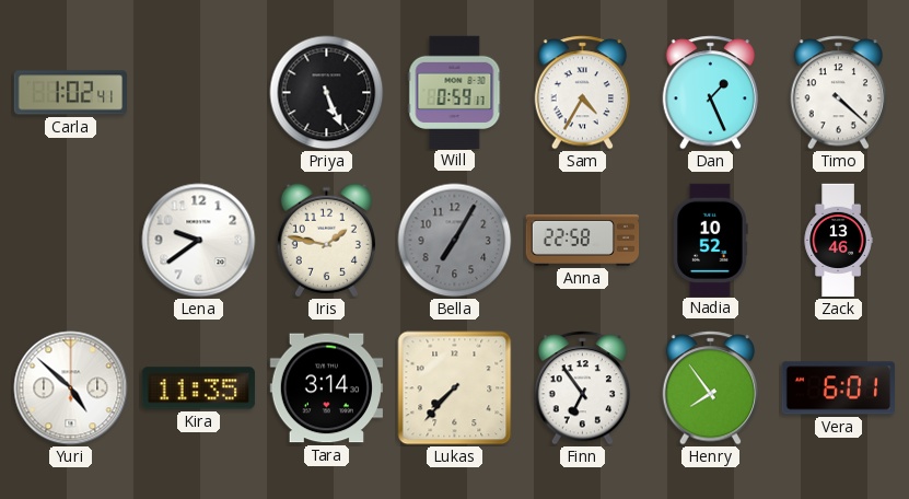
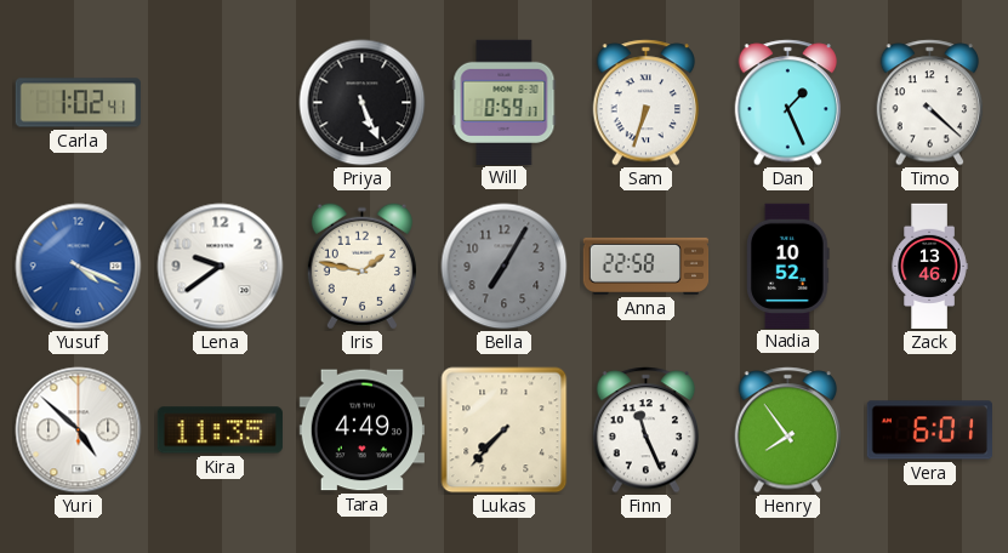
Sam: 4:35 -> 6:33
Yusuf: none -> 4:19
Tara: 3:14 -> 4:49
Finn: 6:54 -> 11:26
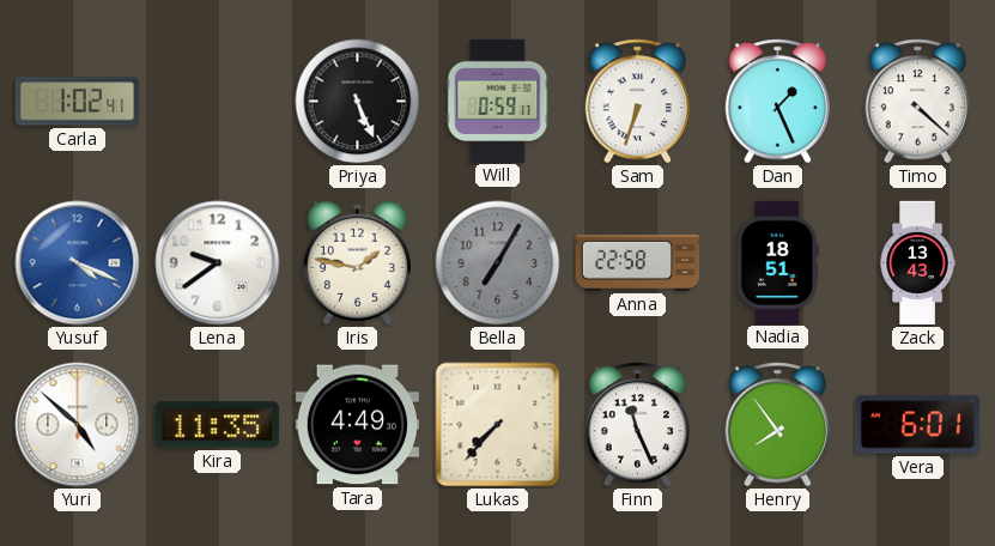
Nadia: 10:52 -> 18:51
Zack: 13:46 -> 13:43
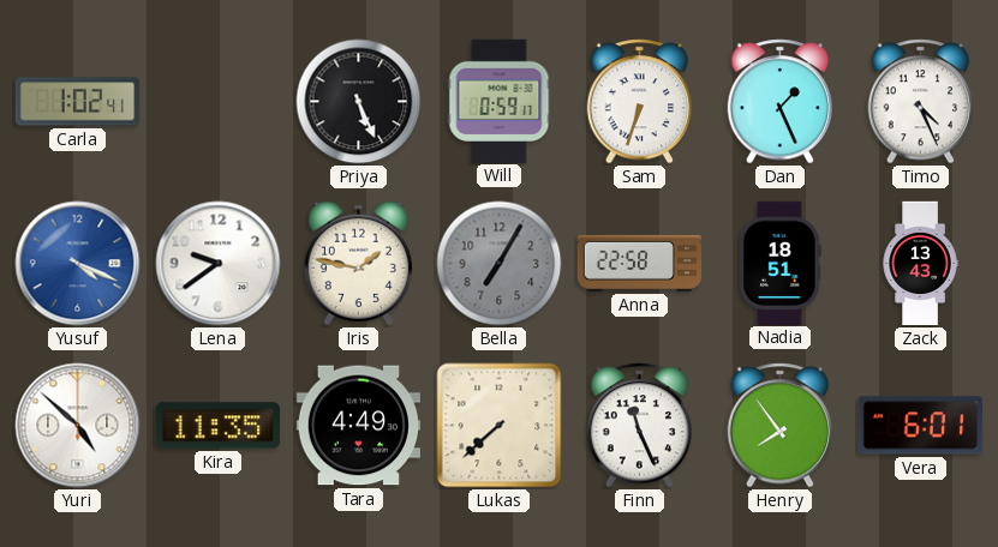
Timo: 4:22 -> 4:26
Lukas: 7:37 -> 7:38
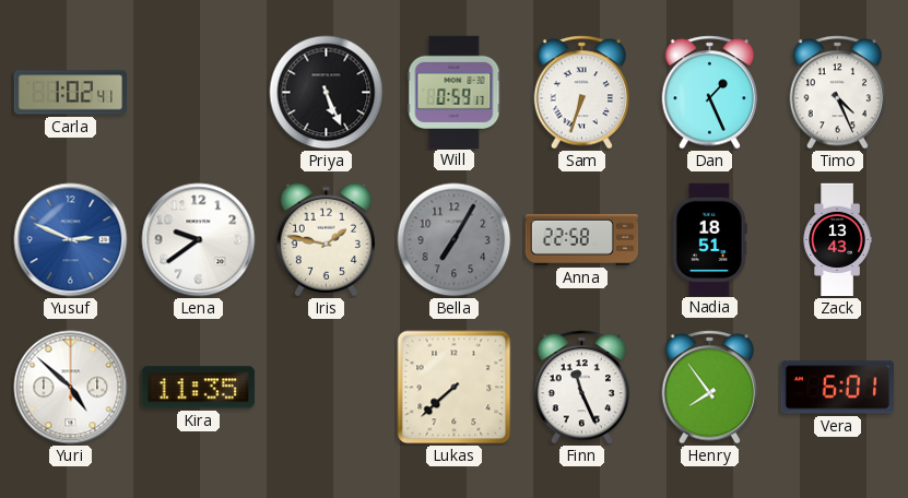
Yusuf: 4:19 -> 2:49
Tara: 4:49 -> none
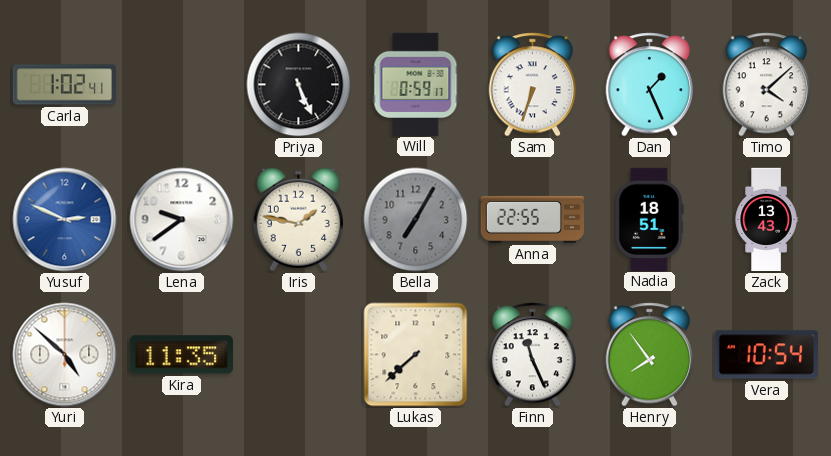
Timo: 4:26 -> 4:08
Anna: 22:58 -> 22:55
Vera: 6:01 -> 10:54
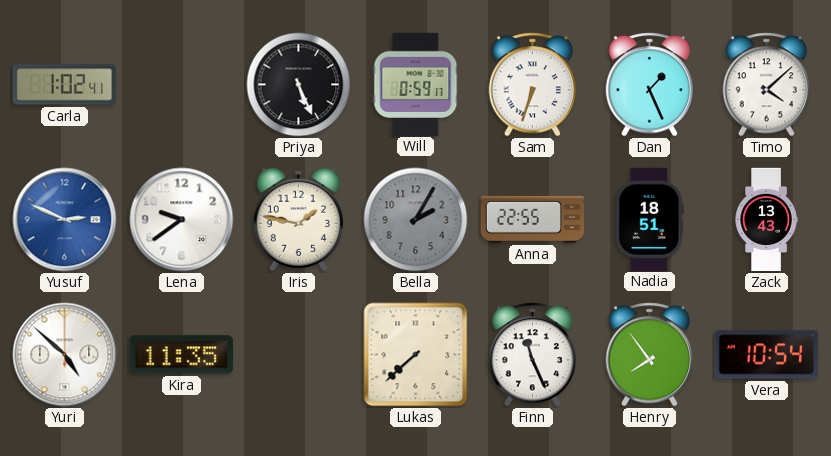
Bella: 7:05 -> 2:05
